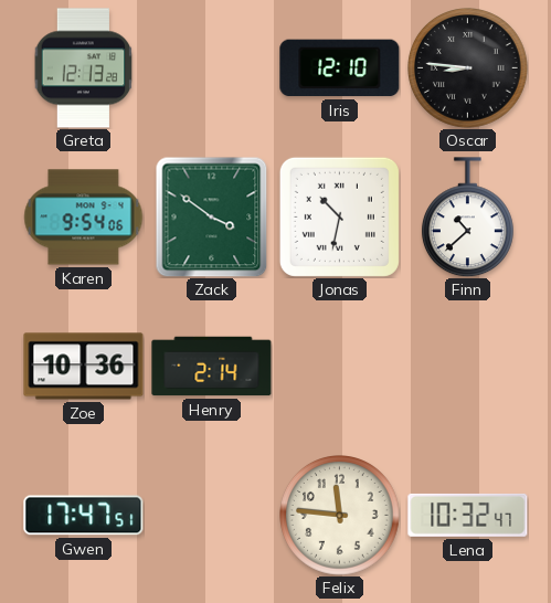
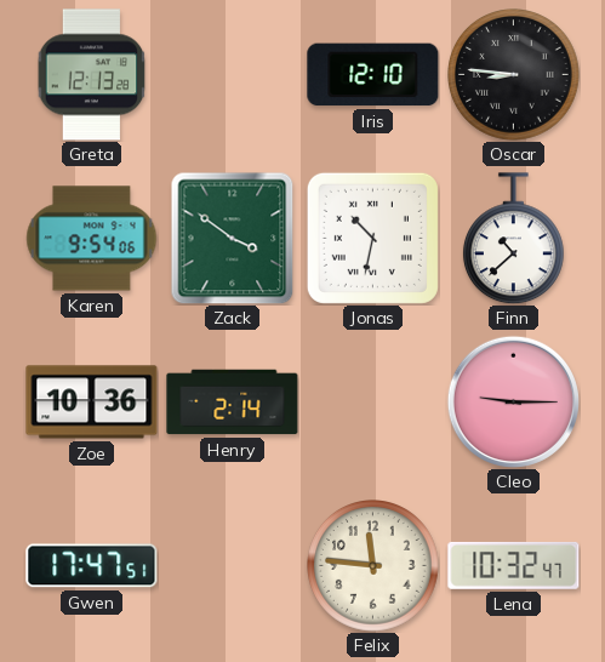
Cleo: none -> 9:15
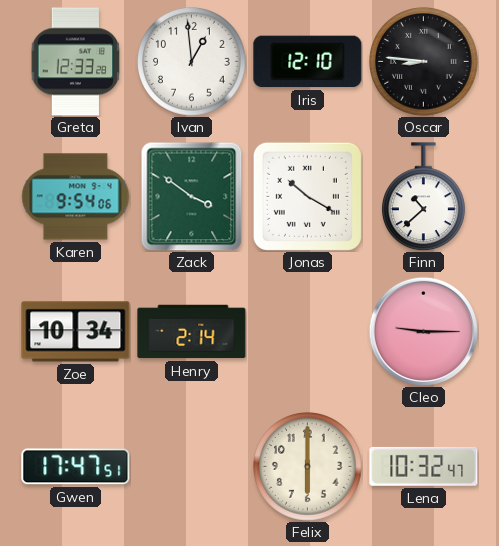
Greta: 12:13 -> 12:33
Ivan: none -> 12:59
Jonas: 10:32 -> 10:20
Zoe: 10:36 -> 10:34
Felix: 11:46 -> 6:00
